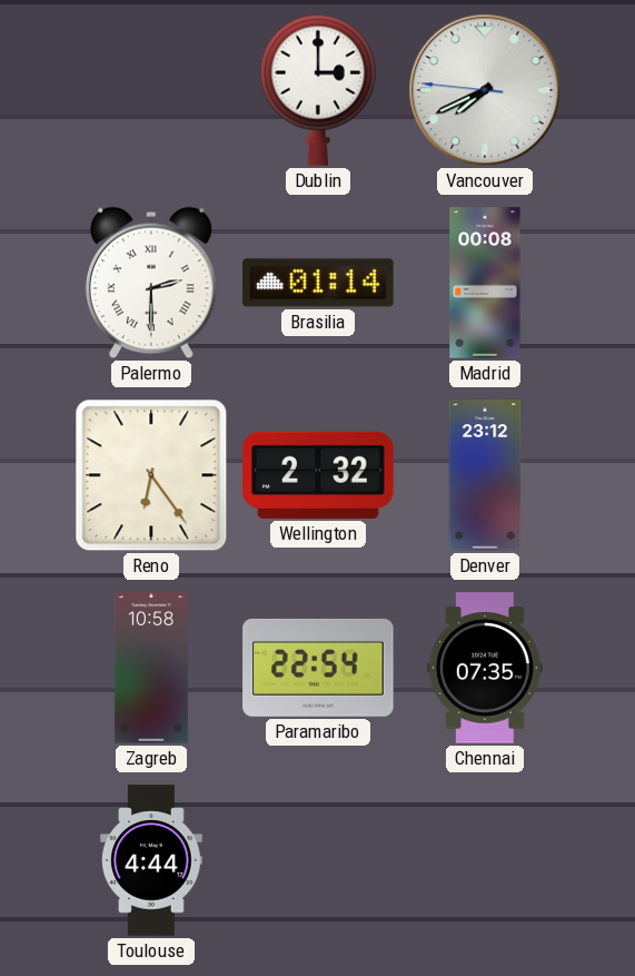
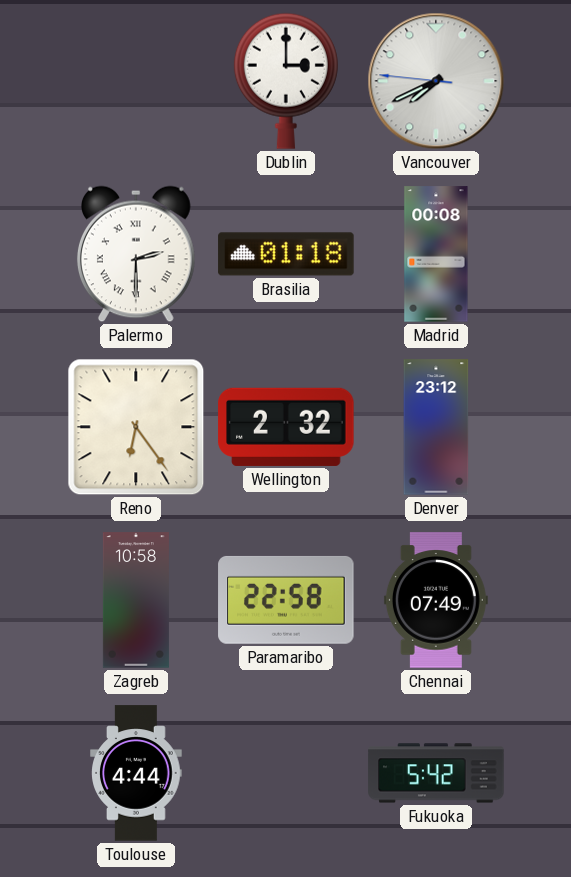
Brasilia: 01:14 -> 01:18
Paramaribo: 22:54 -> 22:58
Chennai: 07:35 -> 07:49
Fukuoka: none -> 5:42
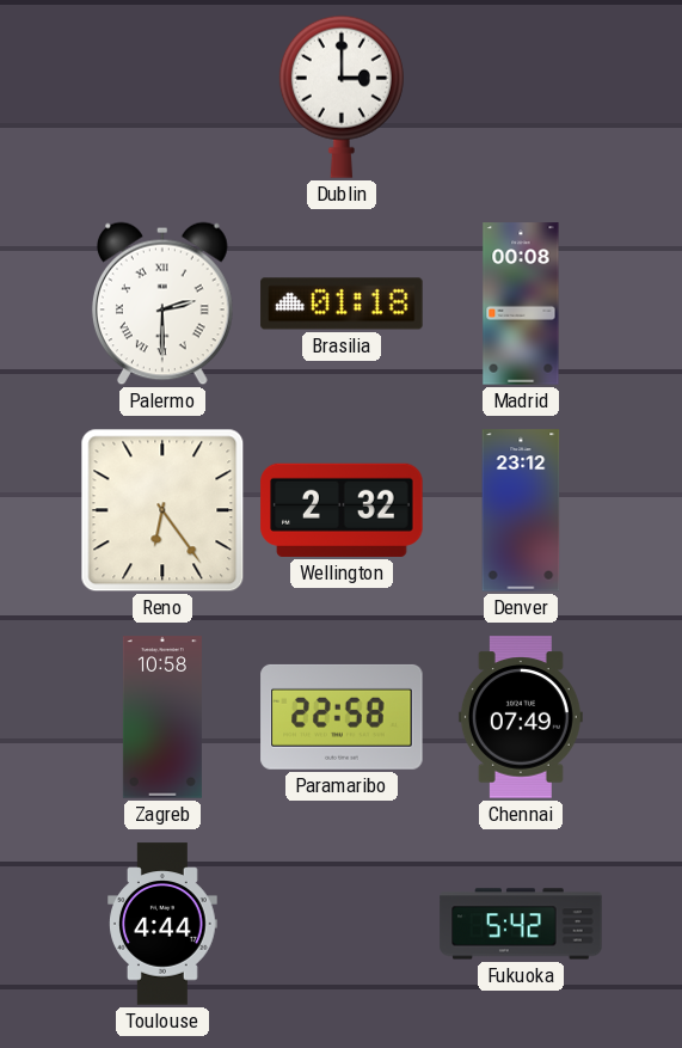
Vancouver: 7:40 -> none
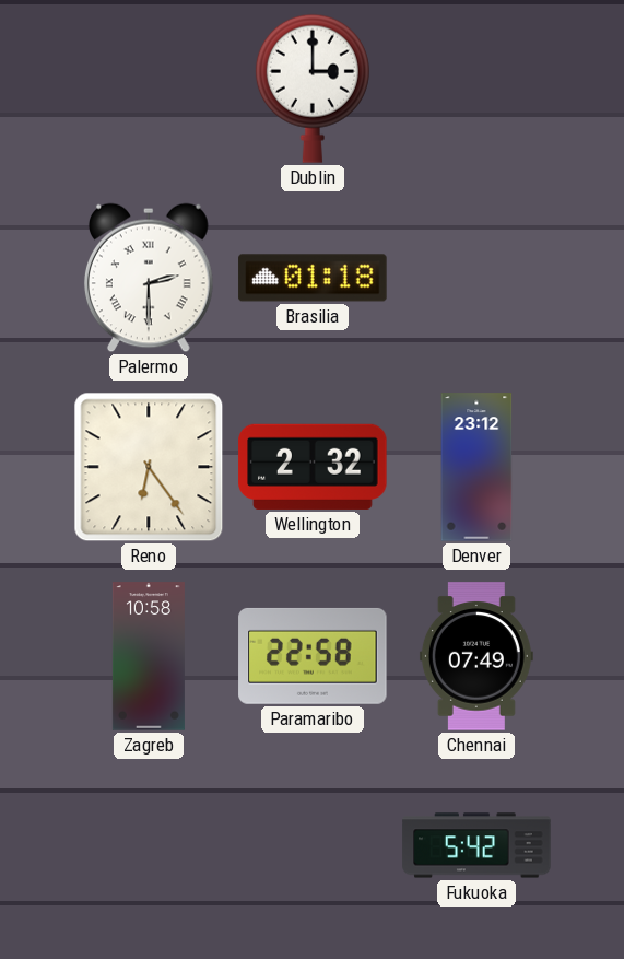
Madrid: 00:08 -> none
Toulouse: 4:44 -> none
